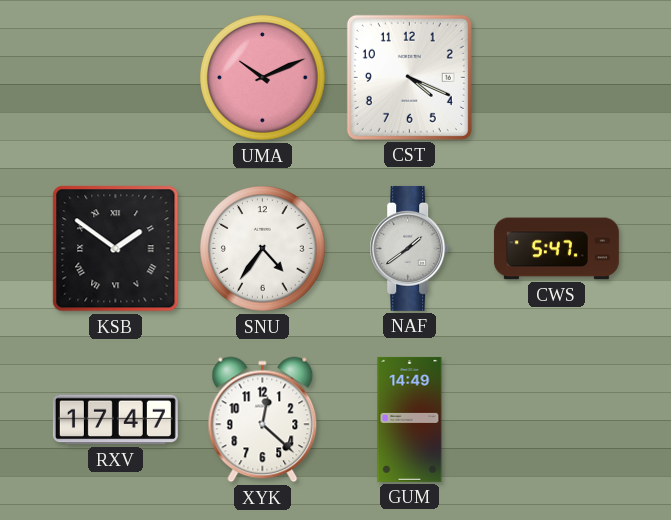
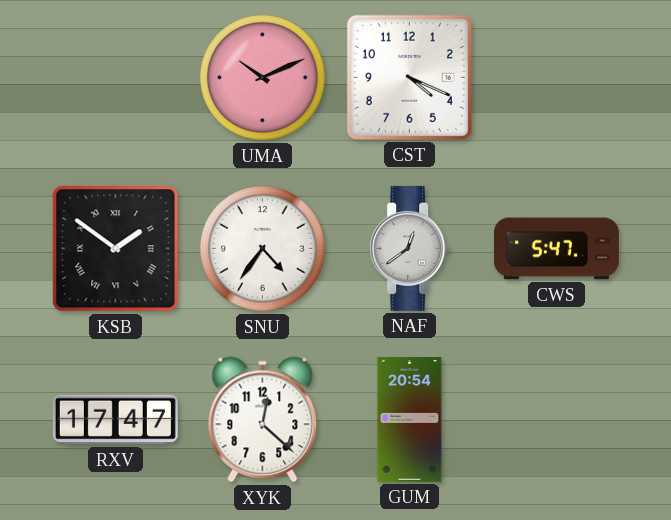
NAF: 1:39 -> 12:39
GUM: 14:49 -> 20:54
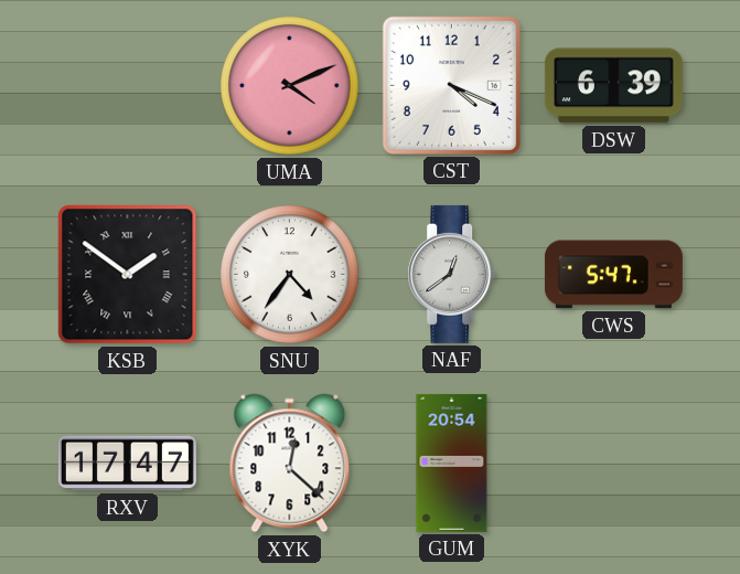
UMA: 10:11 -> 4:11
DSW: none -> 6:39
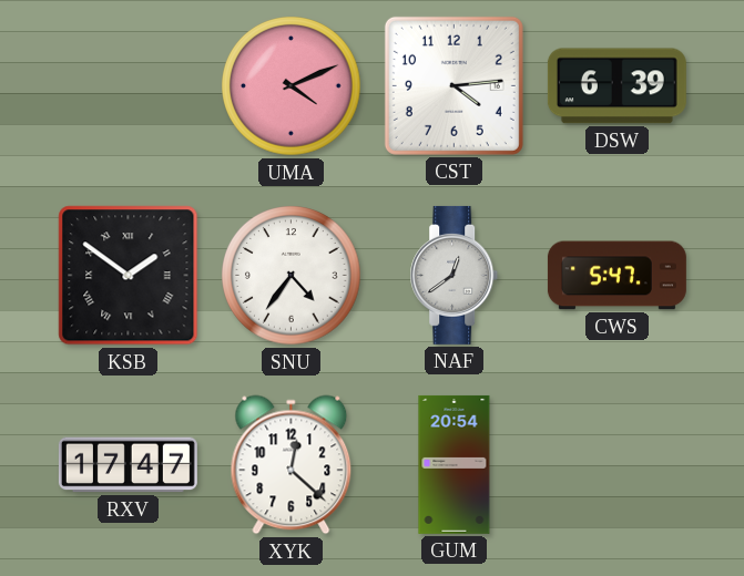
CST: 4:19 -> 4:14
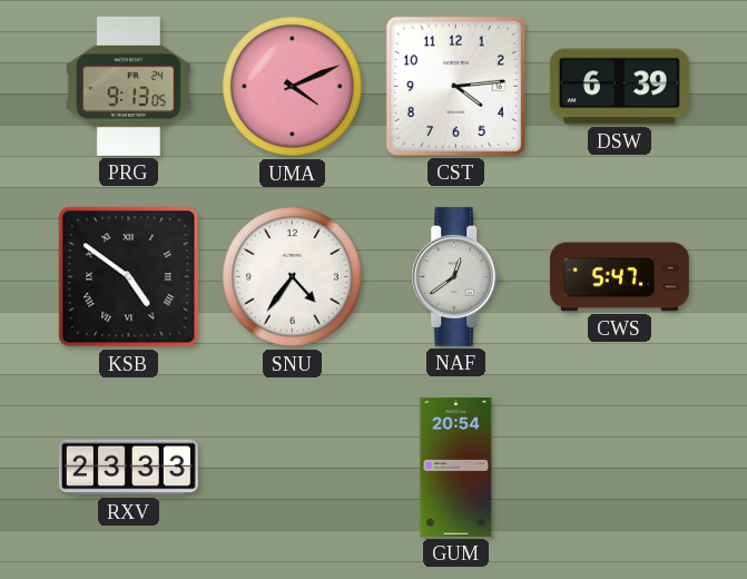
PRG: none -> 9:13
KSB: 1:51 -> 4:51
RXV: 17:47 -> 23:33
XYK: 12:22 -> none
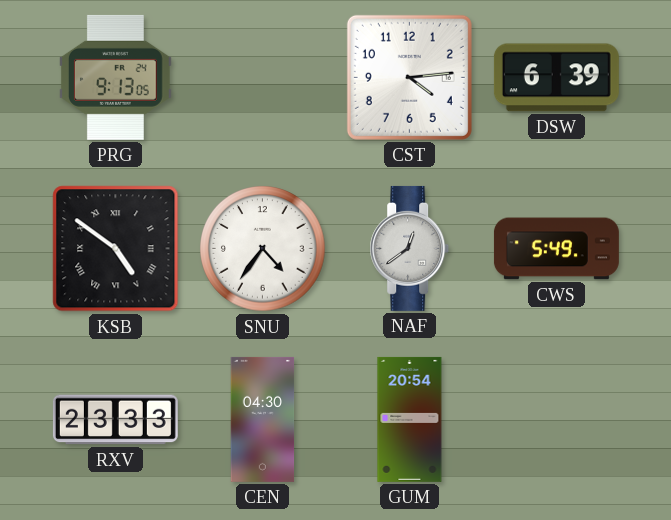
UMA: 4:11 -> none
CWS: 5:47 -> 5:49
CEN: none -> 04:30
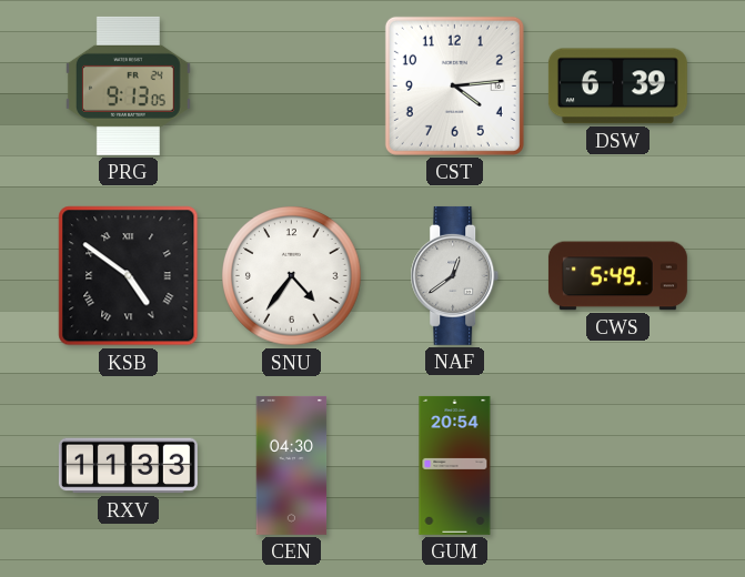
RXV: 23:33 -> 11:33
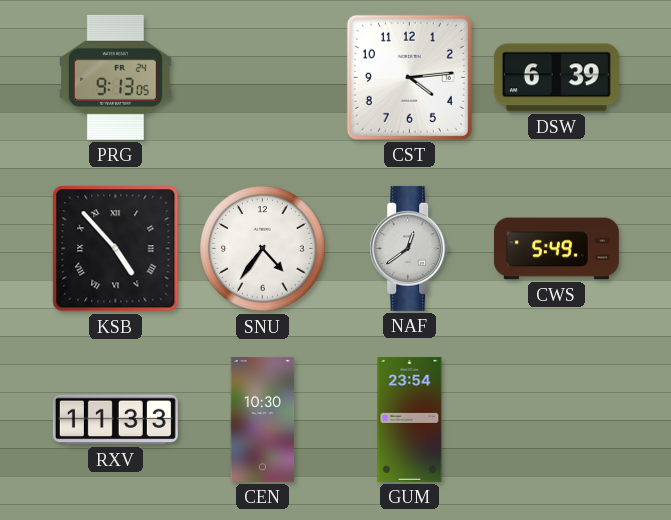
KSB: 4:51 -> 4:53
CEN: 04:30 -> 10:30
GUM: 20:54 -> 23:54
